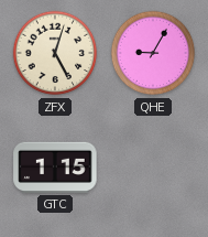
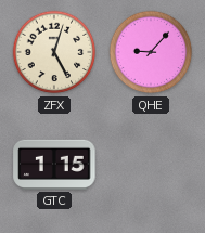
QHE: 9:05 -> 9:07
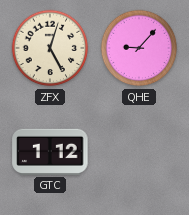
GTC: 1:15 -> 1:12
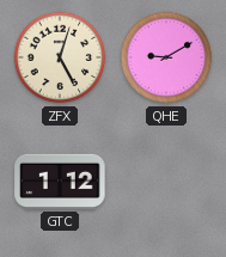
QHE: 9:07 -> 9:10
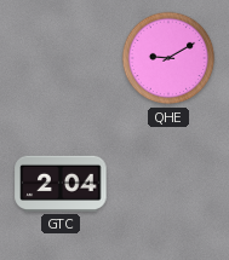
ZFX: 5:03 -> none
GTC: 1:12 -> 2:04
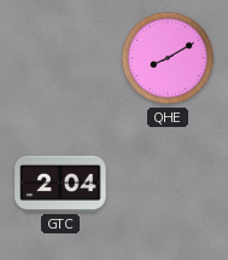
QHE: 9:10 -> 8:10
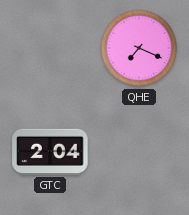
QHE: 8:10 -> 7:19
